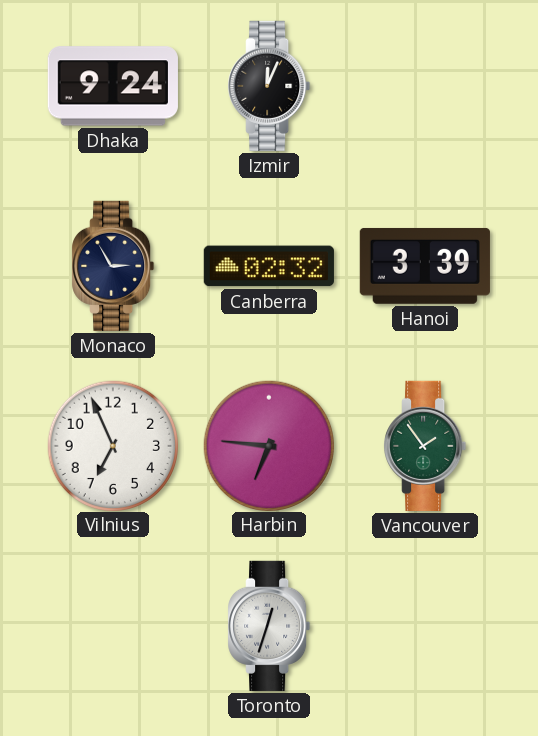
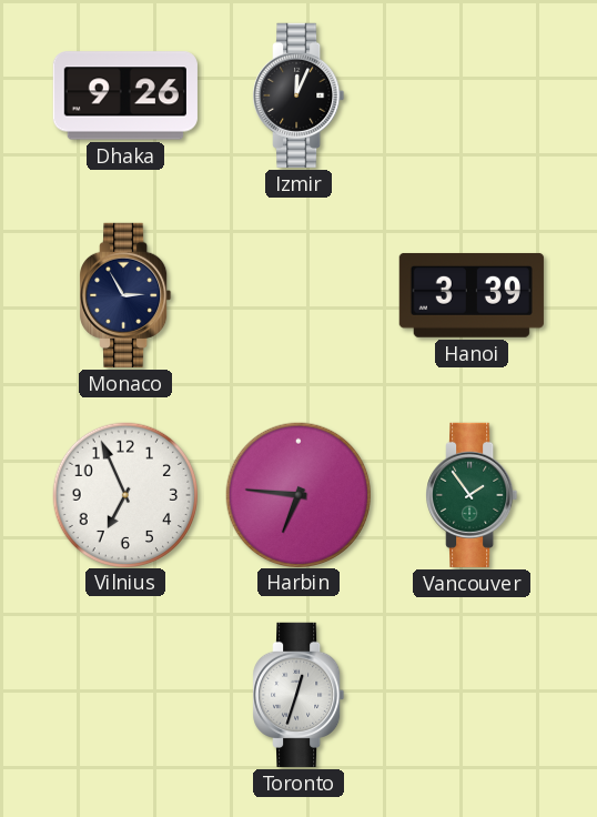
Dhaka: 9:24 -> 9:26
Canberra: 02:32 -> none
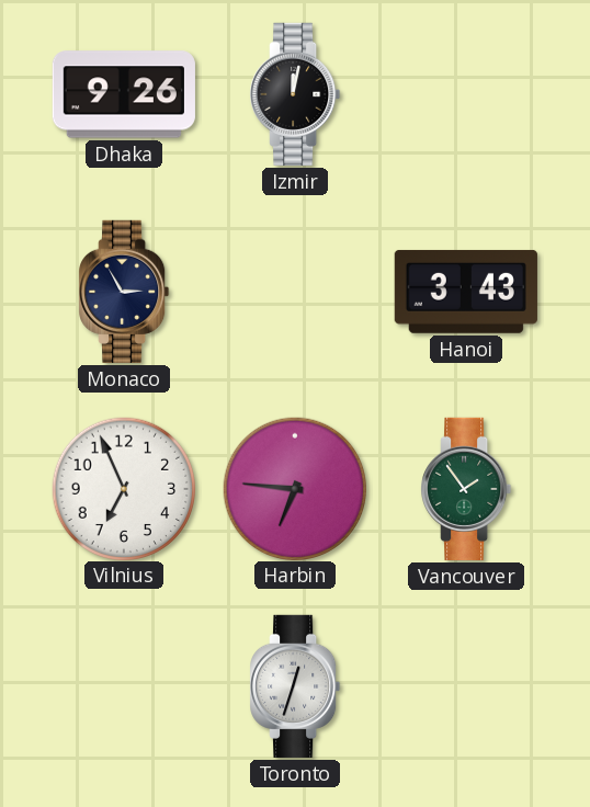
Izmir: 12:04 -> 12:02
Hanoi: 3:39 -> 3:43
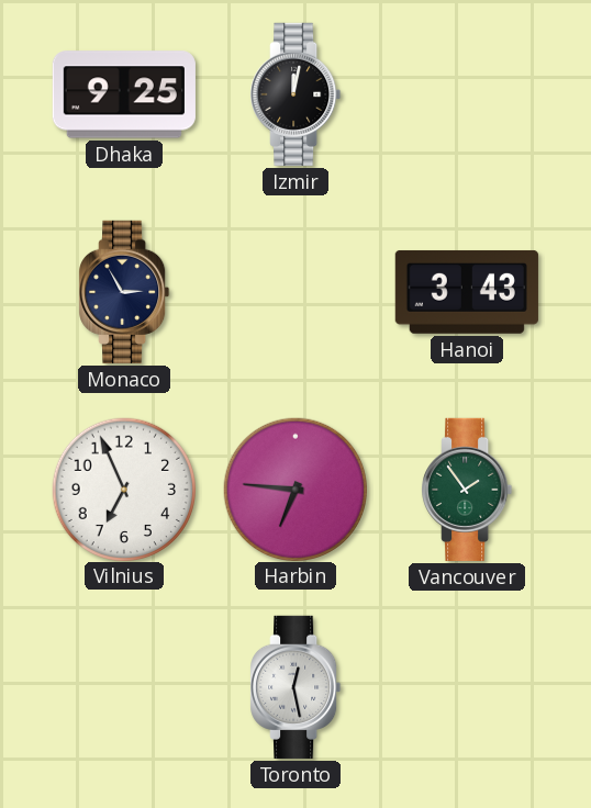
Dhaka: 9:26 -> 9:25
Toronto: 12:33 -> 12:28
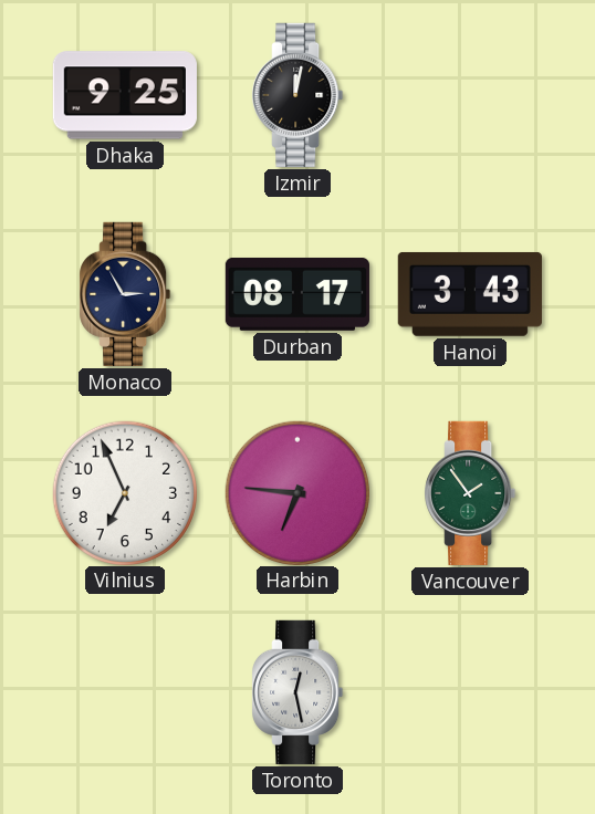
Durban: none -> 08:17
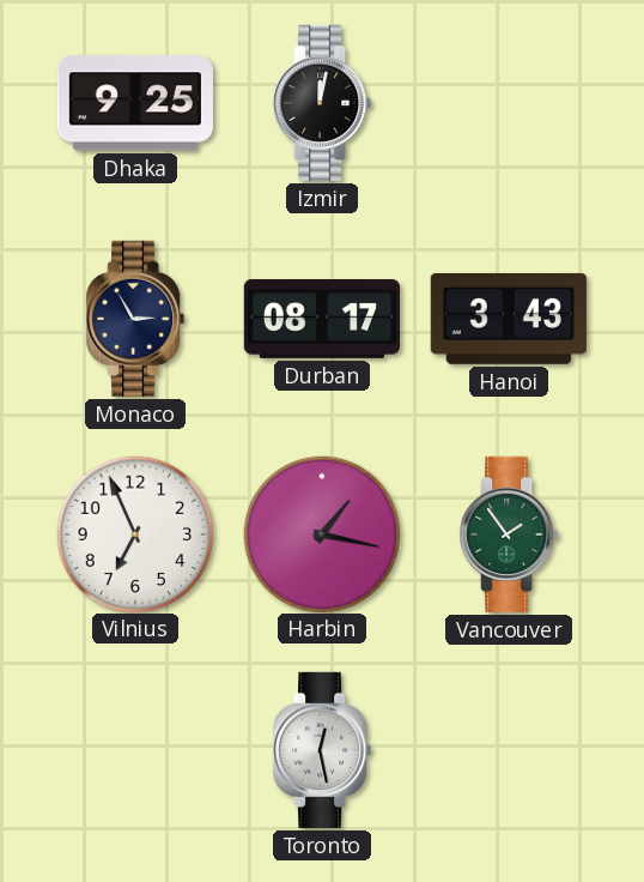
Harbin: 6:46 -> 1:17
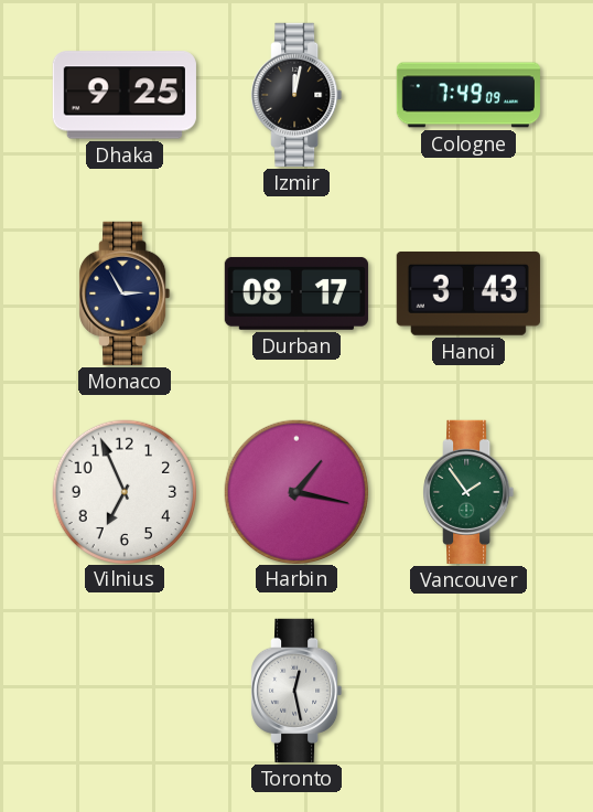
Cologne: none -> 7:49
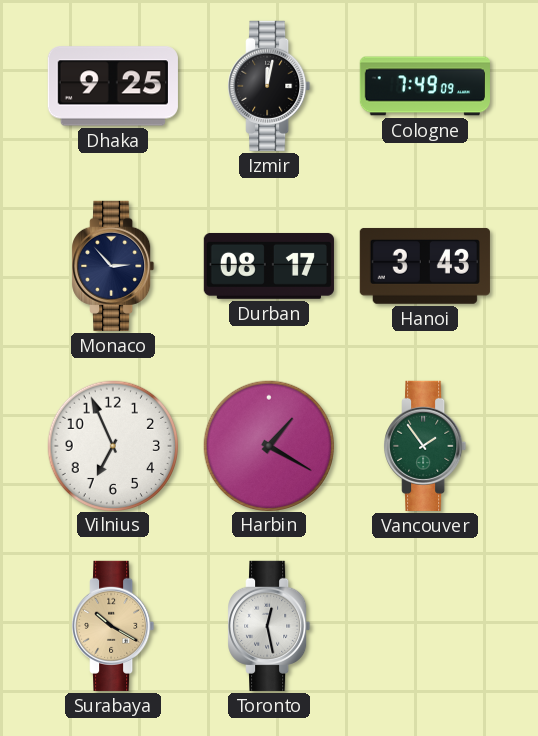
Monaco: 2:55 -> 2:53
Harbin: 1:17 -> 1:20
Surabaya: none -> 10:20
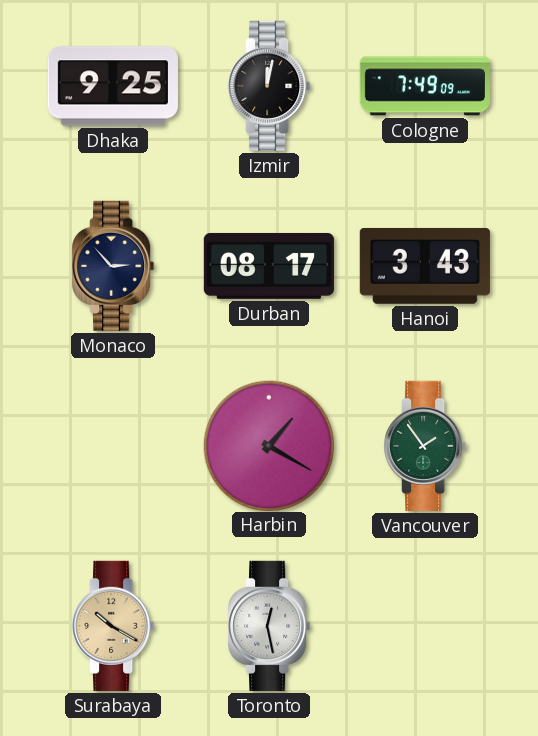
Vilnius: 6:56 -> none
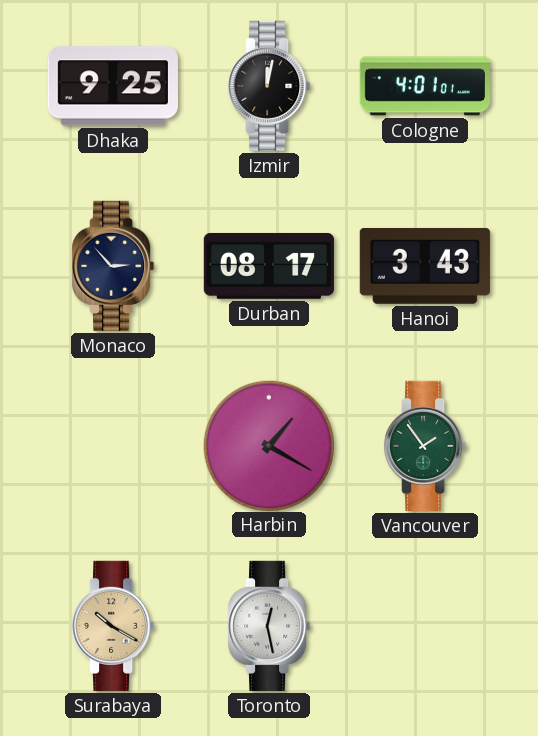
Cologne: 7:49 -> 4:01
